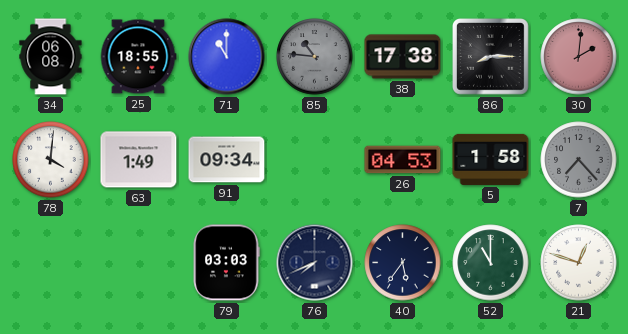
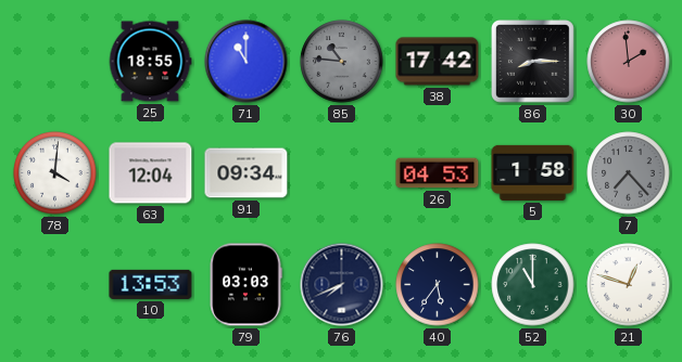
34: 06:08 -> none
38: 17:38 -> 17:42
30: 2:01 -> 1:59
63: 1:49 -> 12:04
10: none -> 13:53
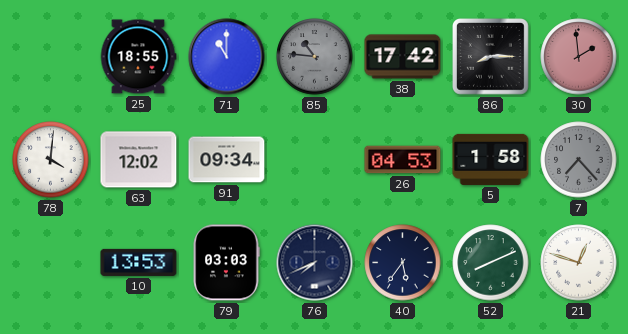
63: 12:04 -> 12:02
52: 11:00 -> 8:11
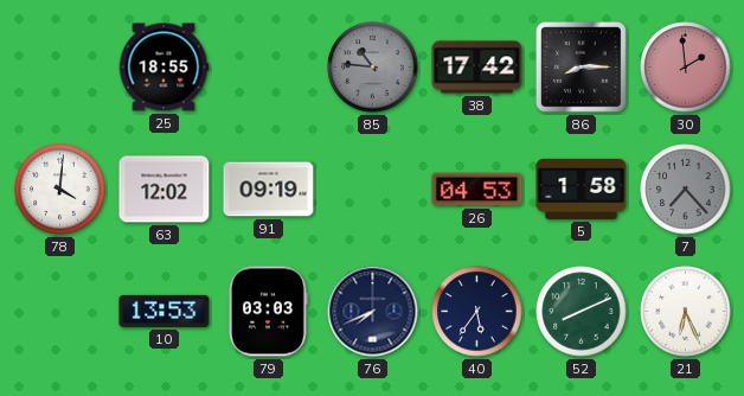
71: 11:00 -> none
91: 09:34 -> 09:19
21: 12:48 -> 6:26
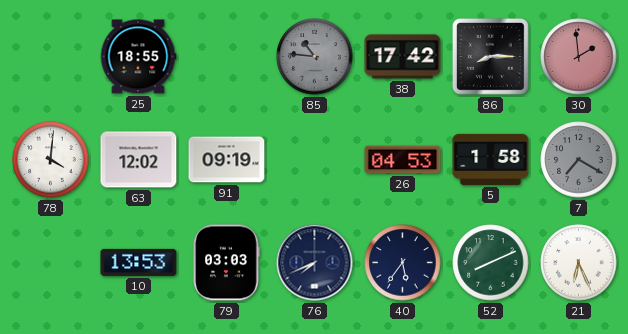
7: 7:23 -> 7:20
